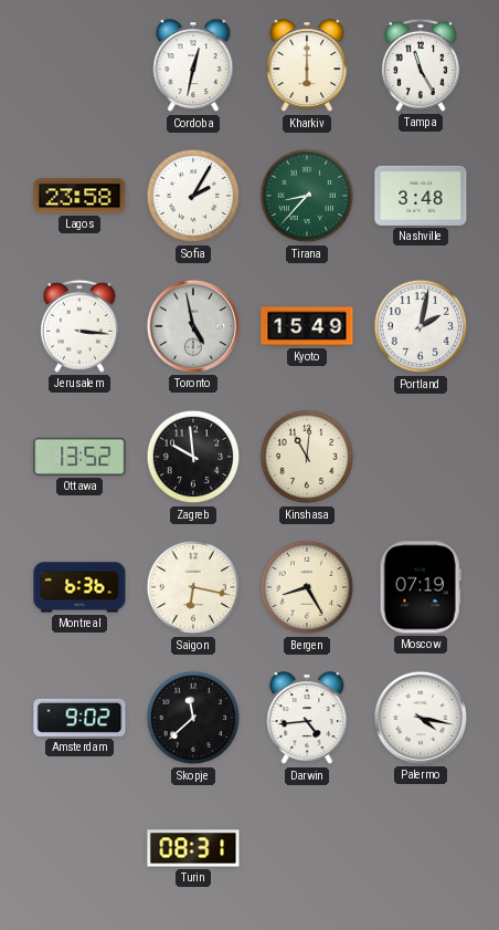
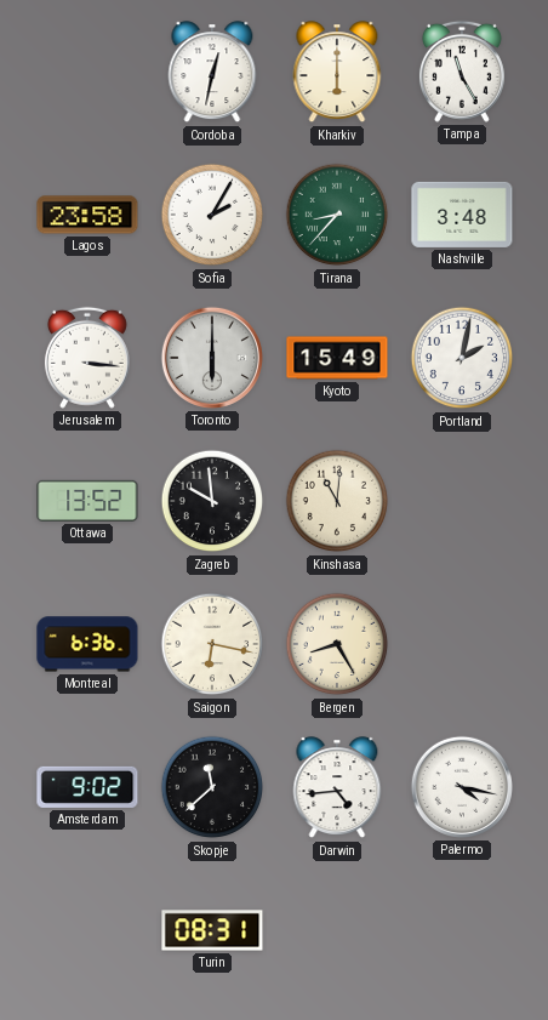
Toronto: 4:58 -> 6:00
Moscow: 07:19 -> none
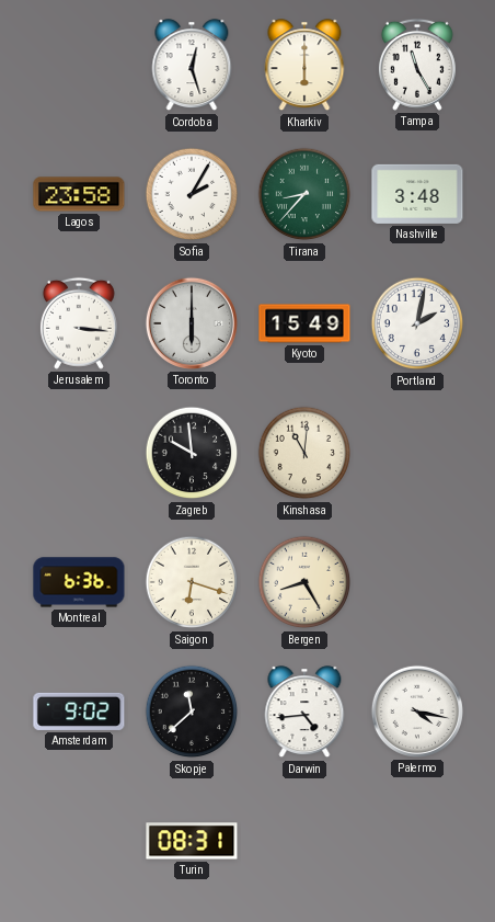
Cordoba: 12:32 -> 12:27
Ottawa: 13:52 -> none
Saigon: 6:17 -> 6:18
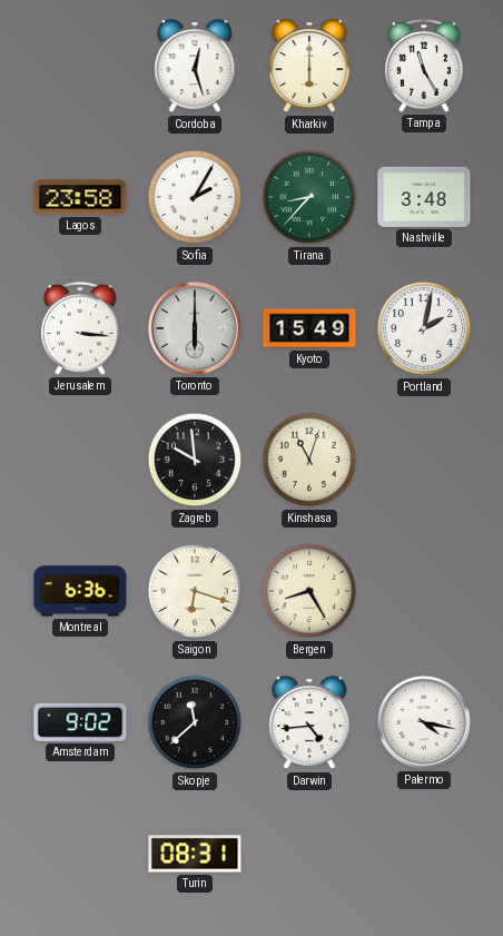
Kinshasa: 11:01 -> 11:03
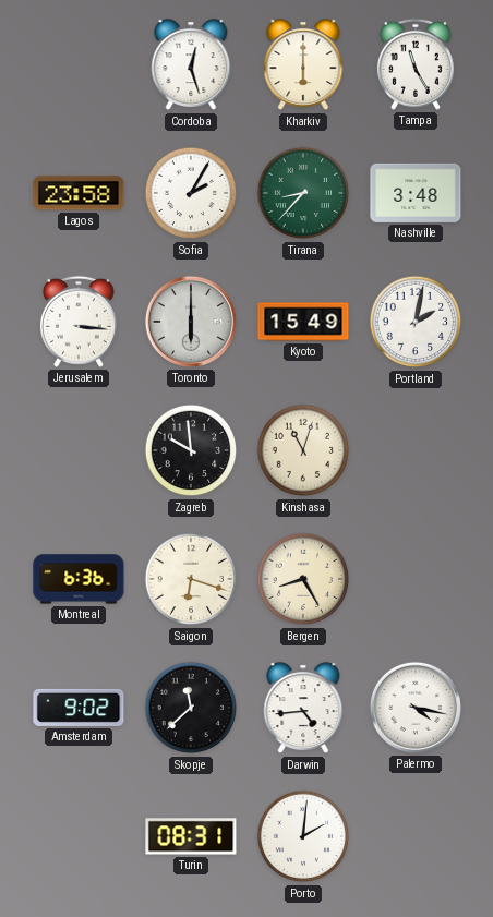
Porto: none -> 2:01
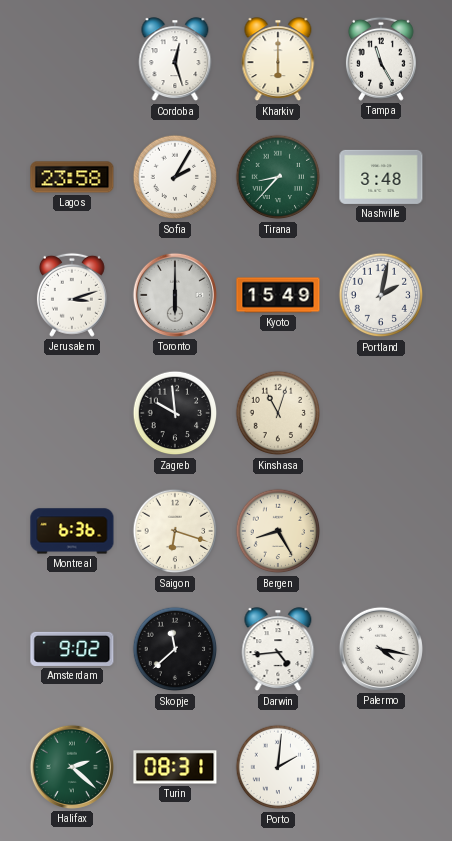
Jerusalem: 3:16 -> 3:12
Halifax: none -> 2:22
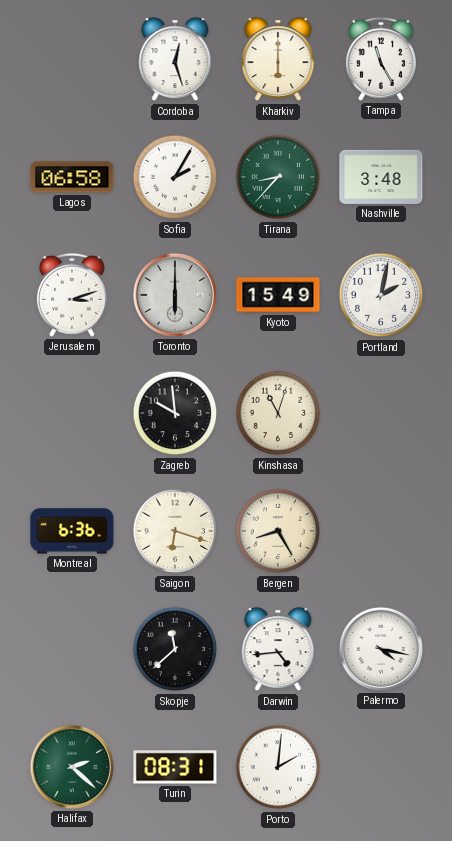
Lagos: 23:58 -> 06:58
Amsterdam: 9:02 -> none
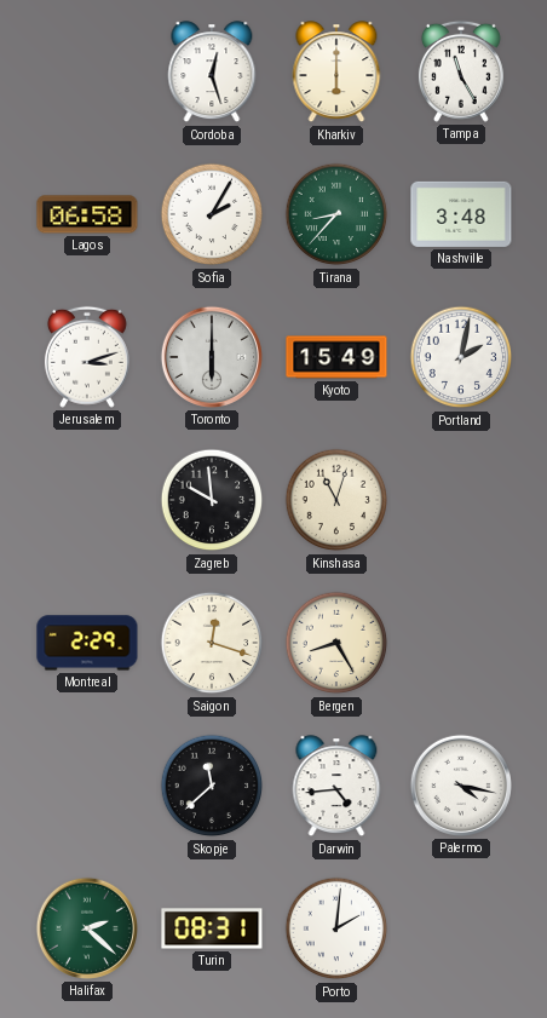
Montreal: 6:36 -> 2:29
Saigon: 6:18 -> 12:18
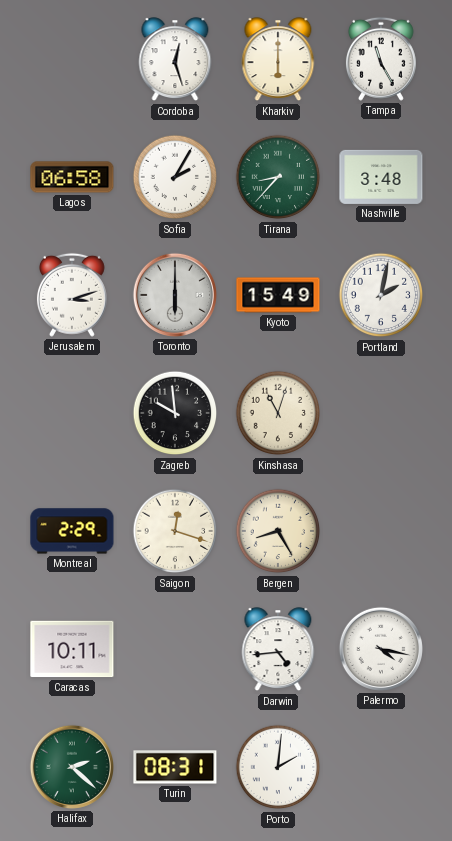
Caracas: none -> 10:11
Skopje: 11:38 -> none
